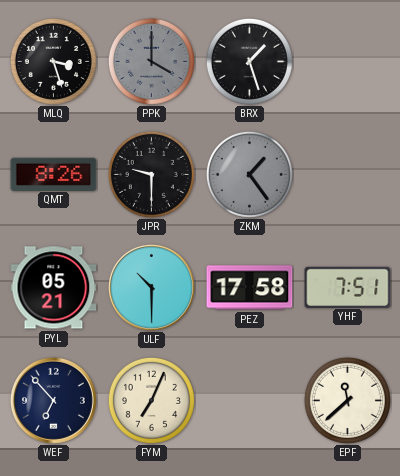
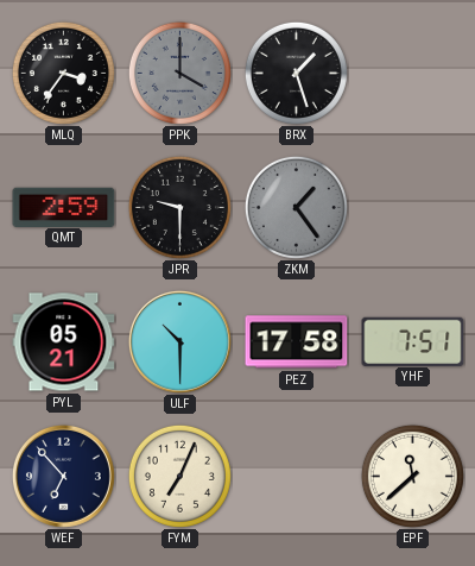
MLQ: 3:27 -> 3:36
QMT: 8:26 -> 2:59
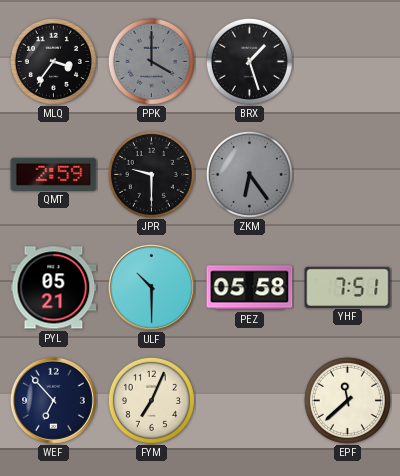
ZKM: 1:24 -> 6:24
PEZ: 17:58 -> 05:58
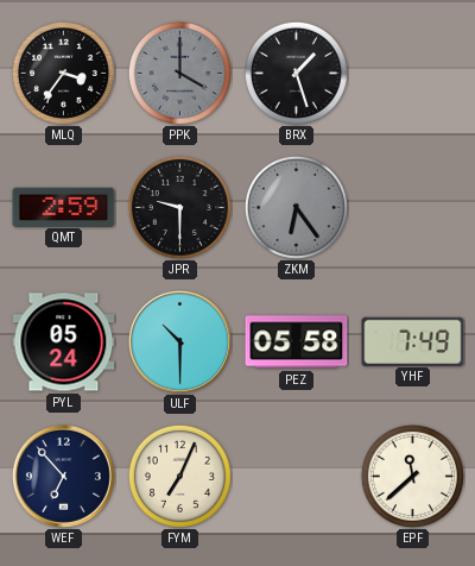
PYL: 05:21 -> 05:24
YHF: 7:51 -> 7:49
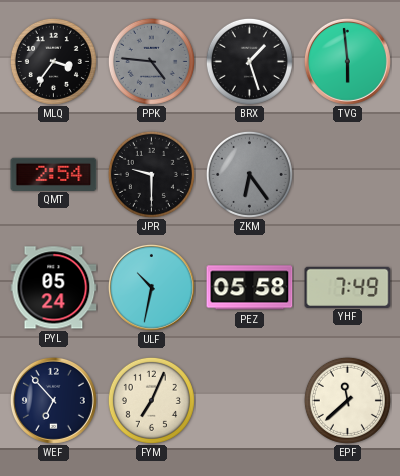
PPK: 4:00 -> 4:46
TVG: none -> 5:59
QMT: 2:59 -> 2:54
ULF: 10:30 -> 10:32
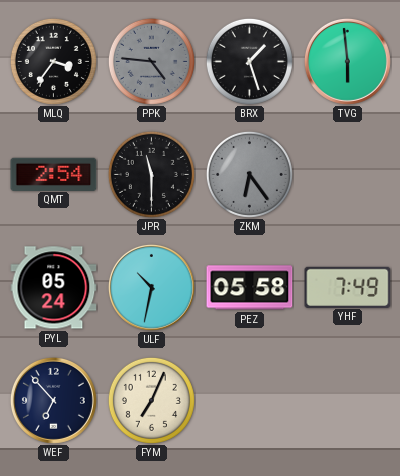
JPR: 9:30 -> 11:30
EPF: 11:38 -> none
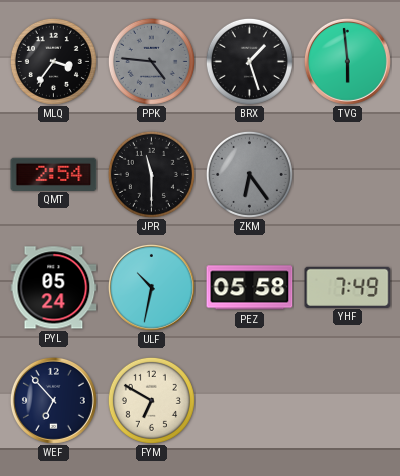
FYM: 7:04 -> 6:50
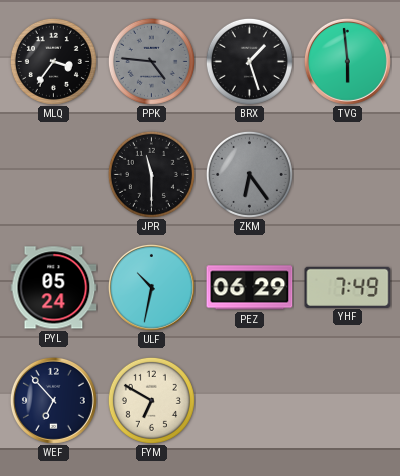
QMT: 2:54 -> none
PEZ: 05:58 -> 06:29
